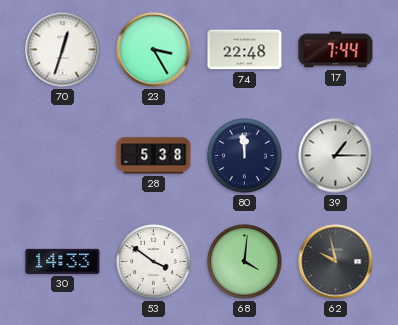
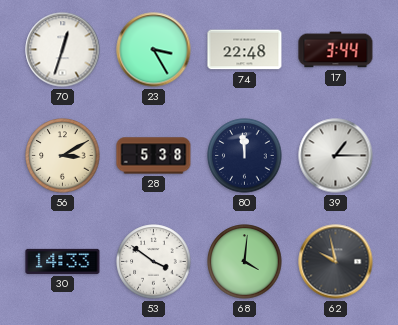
17: 7:44 -> 3:44
56: none -> 3:10
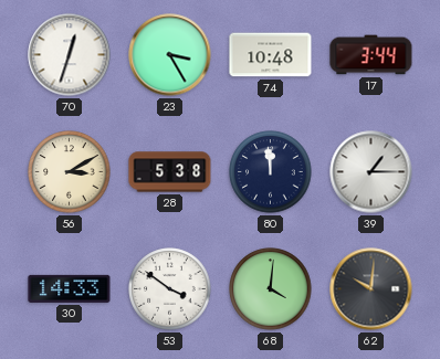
74: 22:48 -> 10:48
62: 9:58 -> 10:01
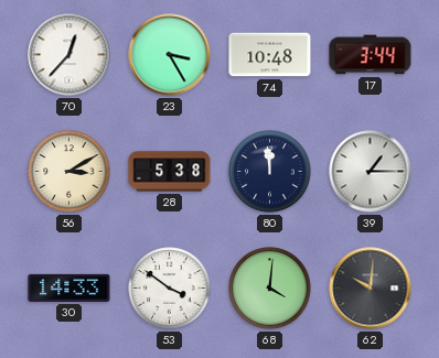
70: 12:33 -> 12:37
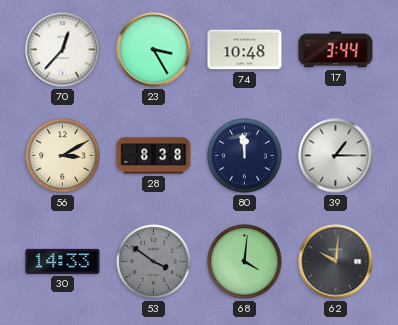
28: 5:38 -> 8:38
53 dial: white -> grey
